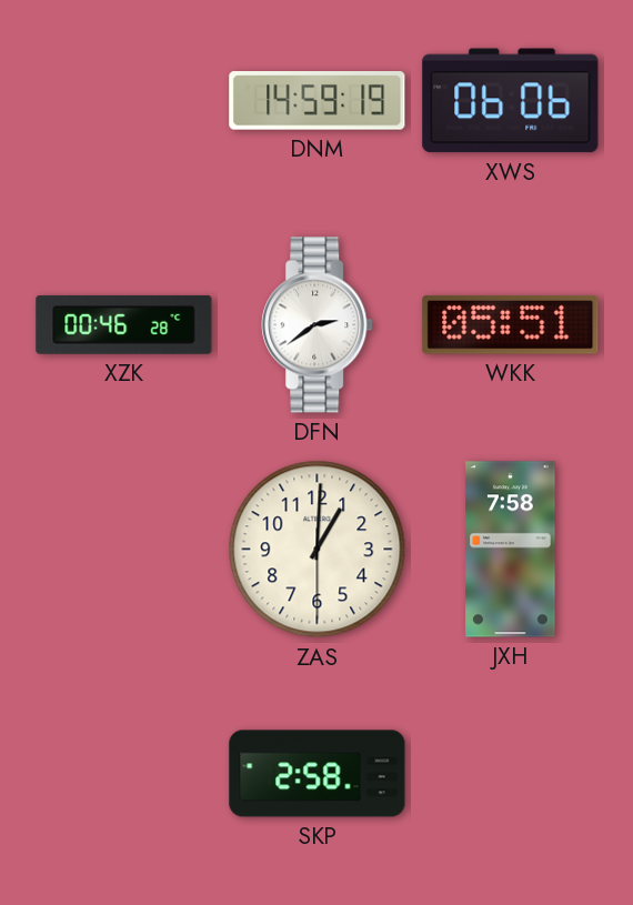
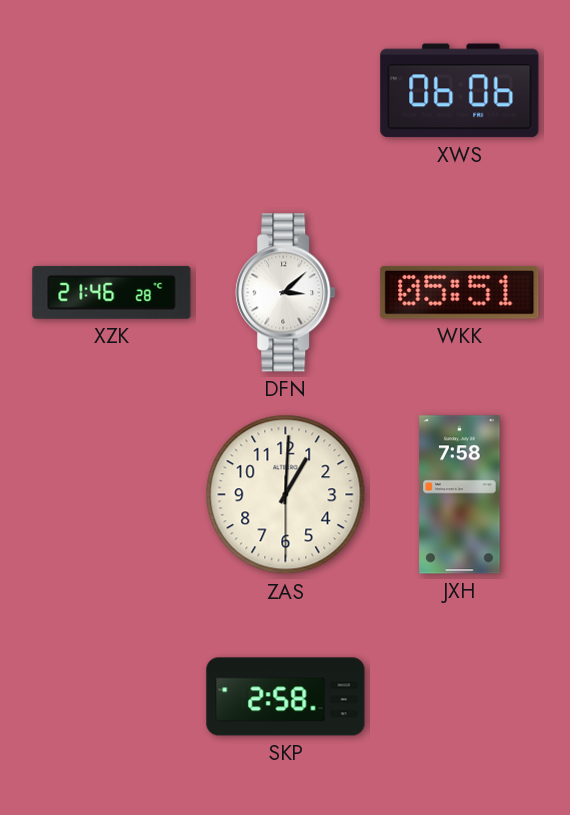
DNM: 14:59 -> none
XZK: 00:46 -> 21:46
DFN: 2:39 -> 3:08
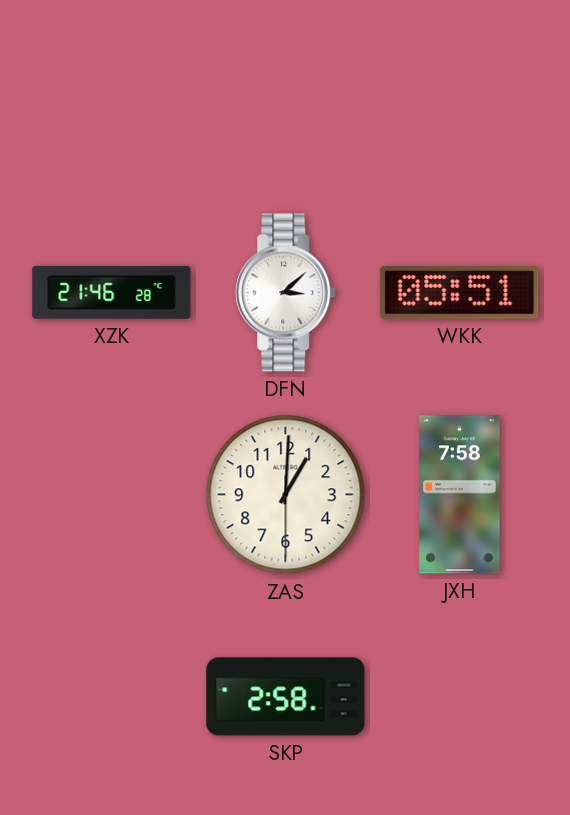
XWS: 06:06 -> none
